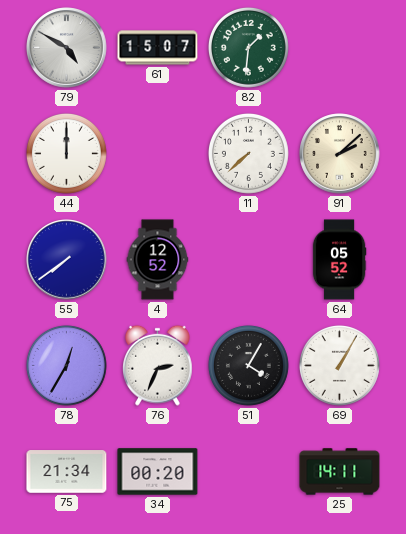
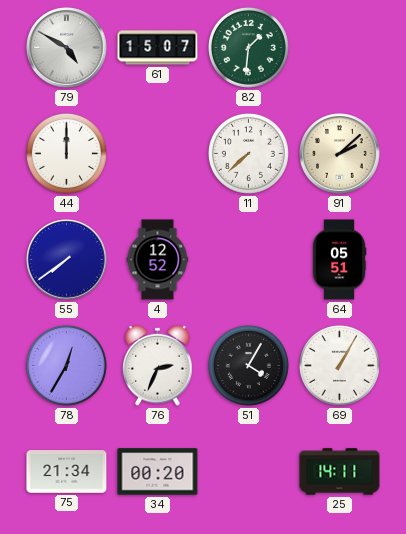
64: 05:52 -> 05:51
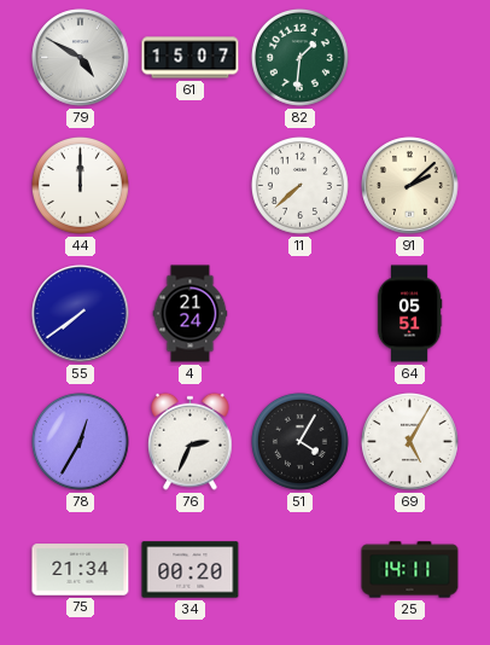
4: 12:52 -> 21:24
69: 1:05 -> 5:05
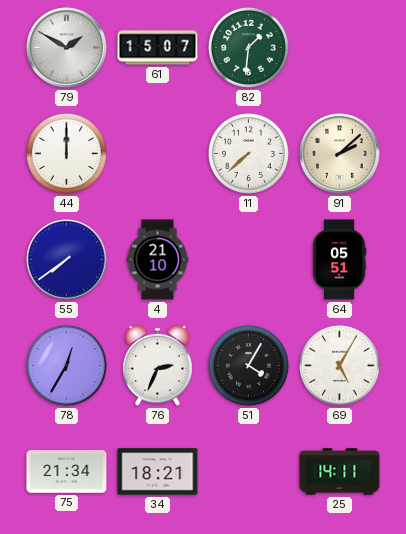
79: 4:50 -> 1:50
4: 21:24 -> 21:10
34: 00:20 -> 18:21
